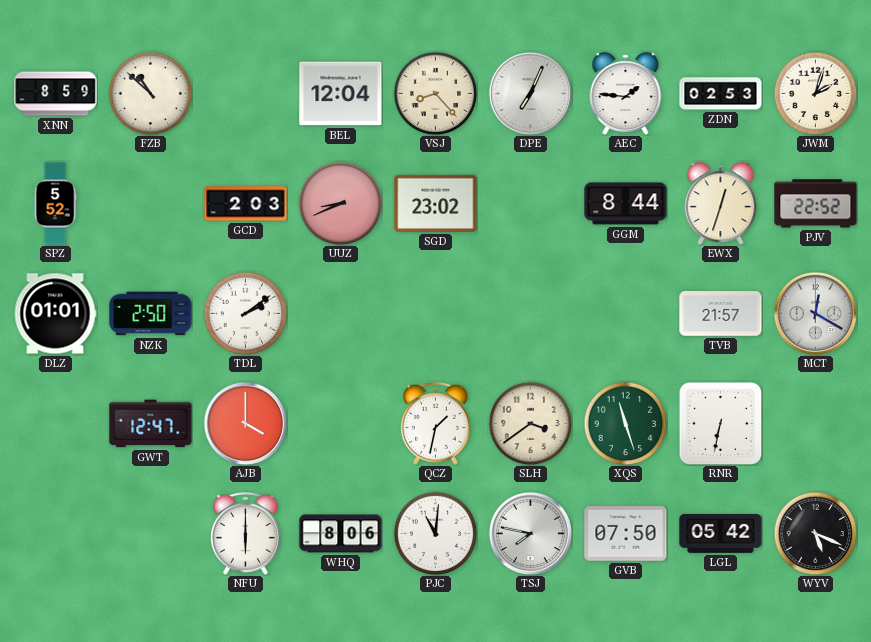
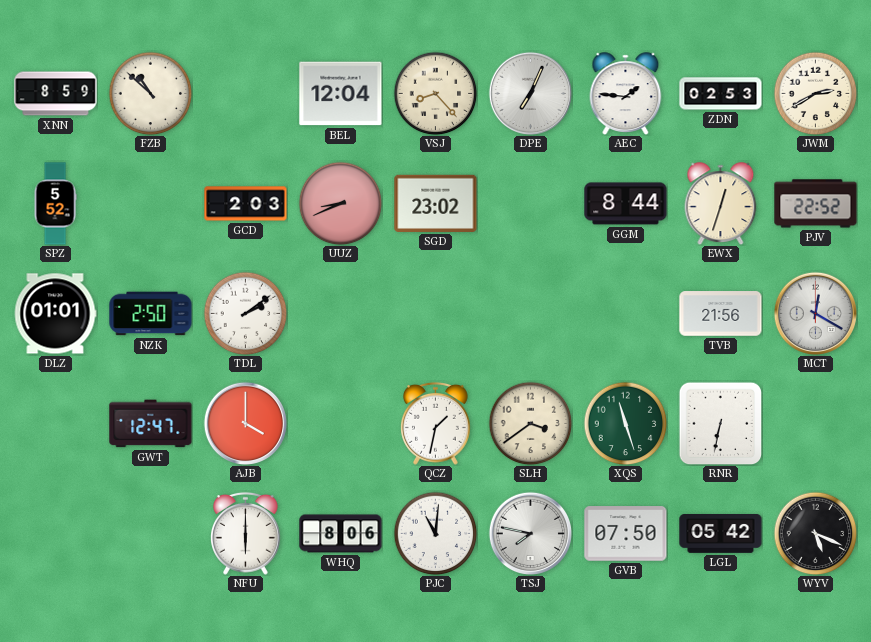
JWM: 2:03 -> 2:40
TVB: 21:57 -> 21:56
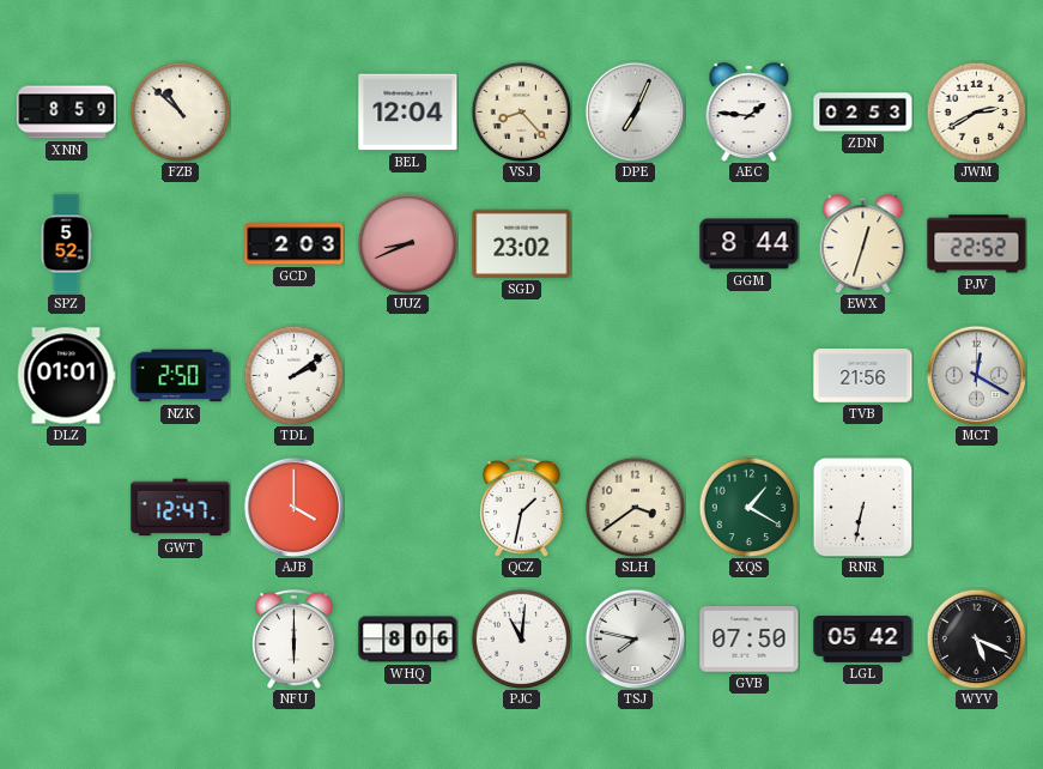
XQS: 11:27 -> 1:20
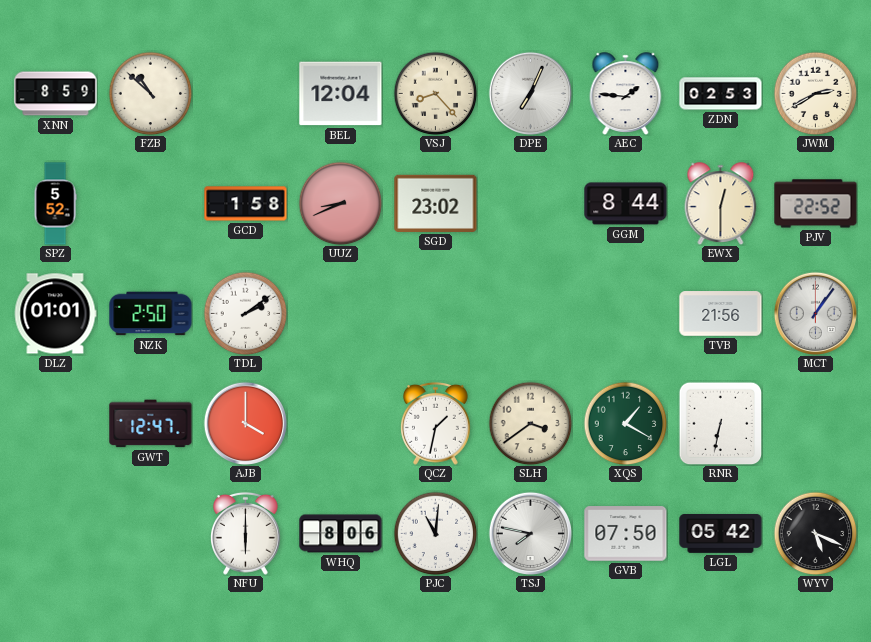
GCD: 2:03 -> 1:58
EWX: 12:33 -> 12:30
MCT: 12:20 -> 1:06
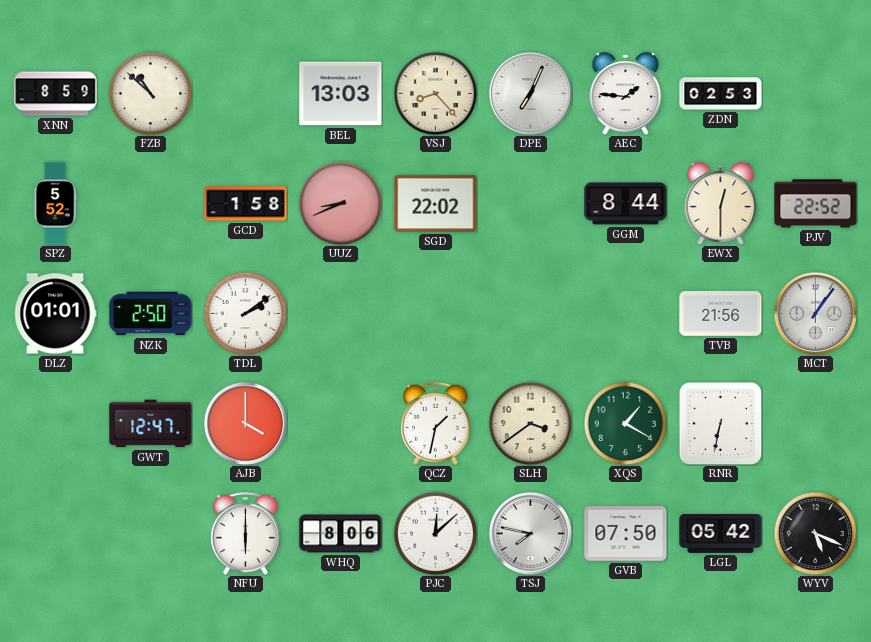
BEL: 12:04 -> 13:03
JWM: 2:40 -> none
SGD: 23:02 -> 22:02
PJC: 11:01 -> 12:08
